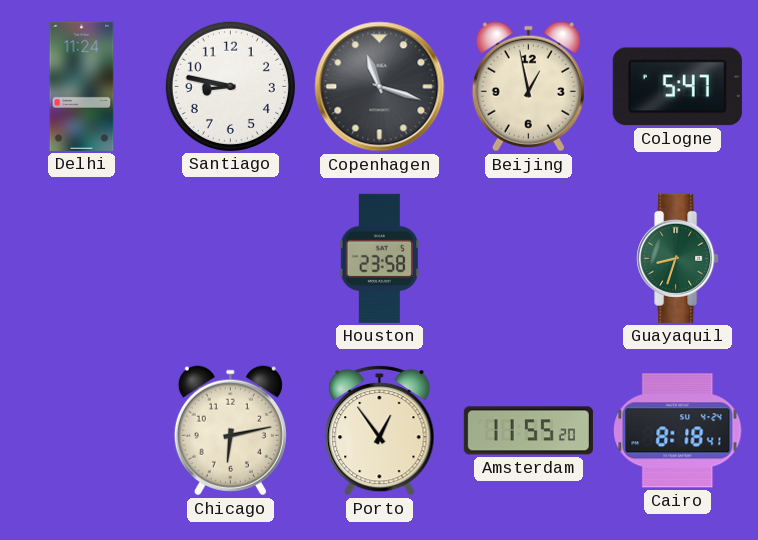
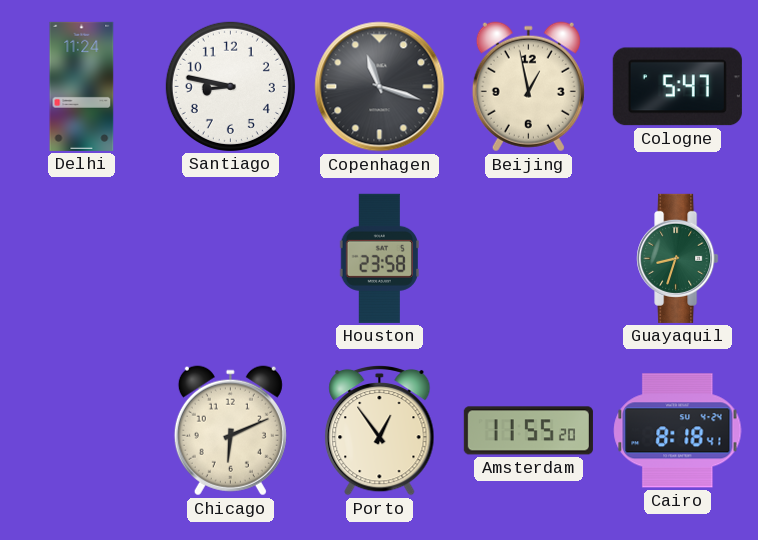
Chicago: 6:13 -> 6:11
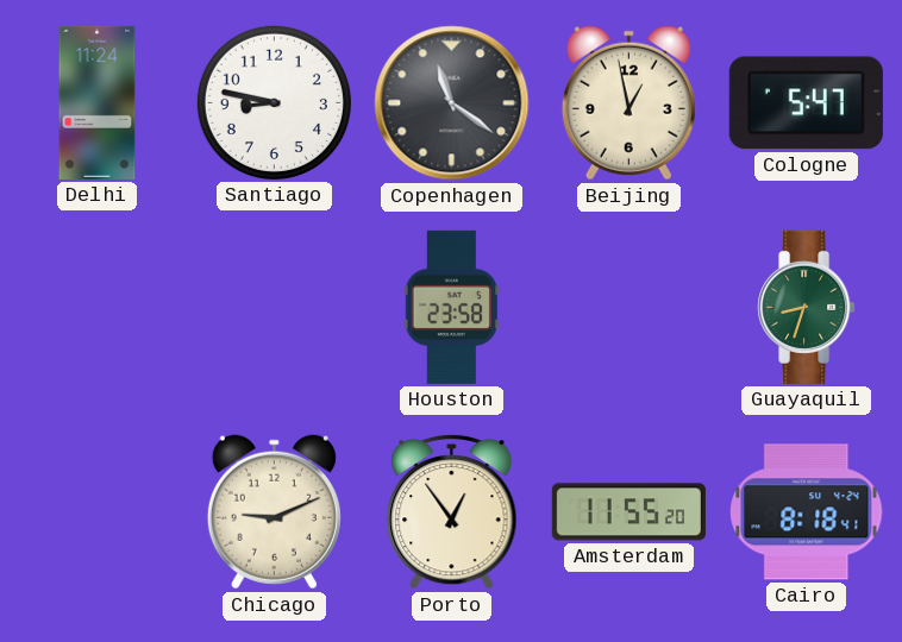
Copenhagen: 11:18 -> 11:21
Chicago: 6:11 -> 9:11
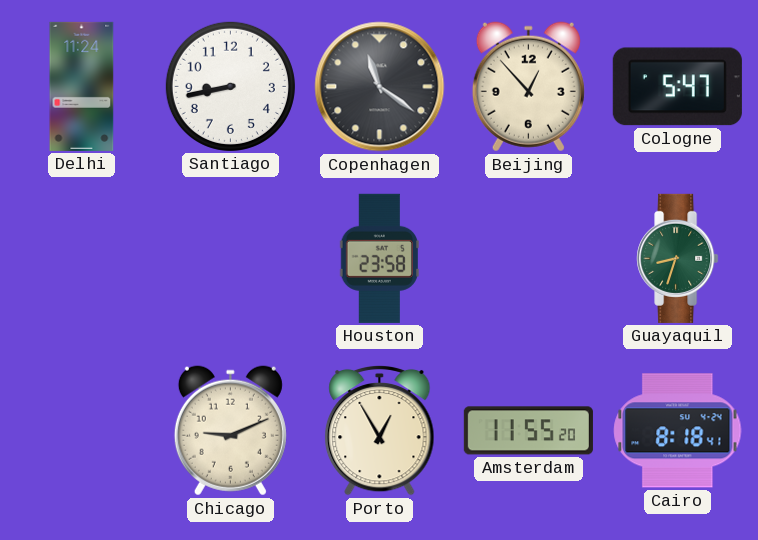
Santiago: 8:47 -> 8:43
Beijing: 12:58 -> 12:53
Porto: 12:54 -> 12:55
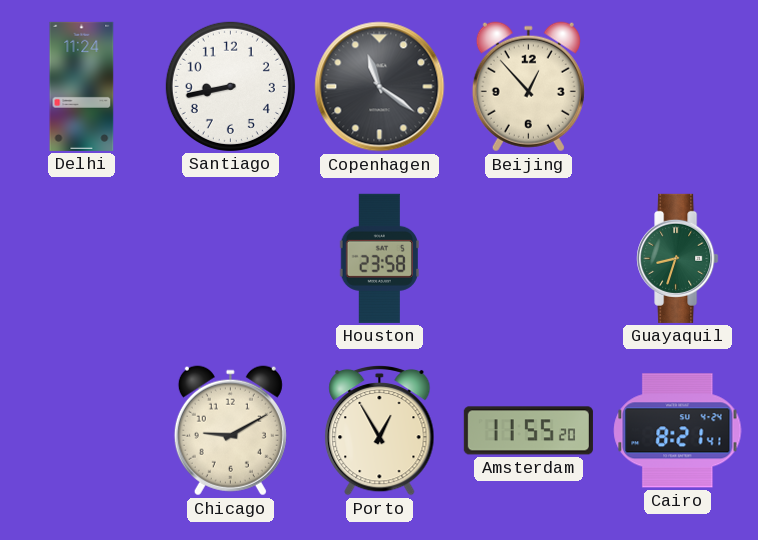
Cologne: 5:47 -> none
Chicago: 9:11 -> 9:10
Cairo: 8:18 -> 8:21
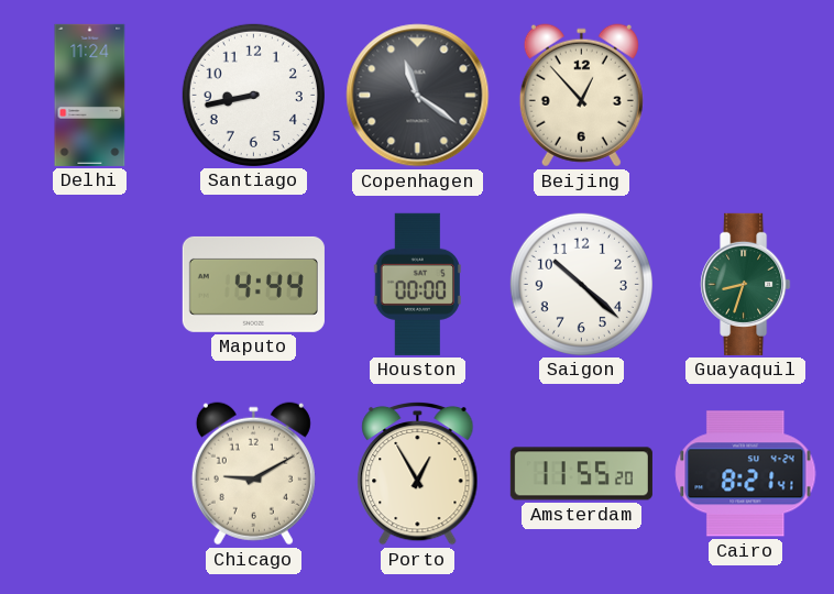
Maputo: none -> 4:44
Houston: 23:58 -> 00:00
Saigon: none -> 10:22
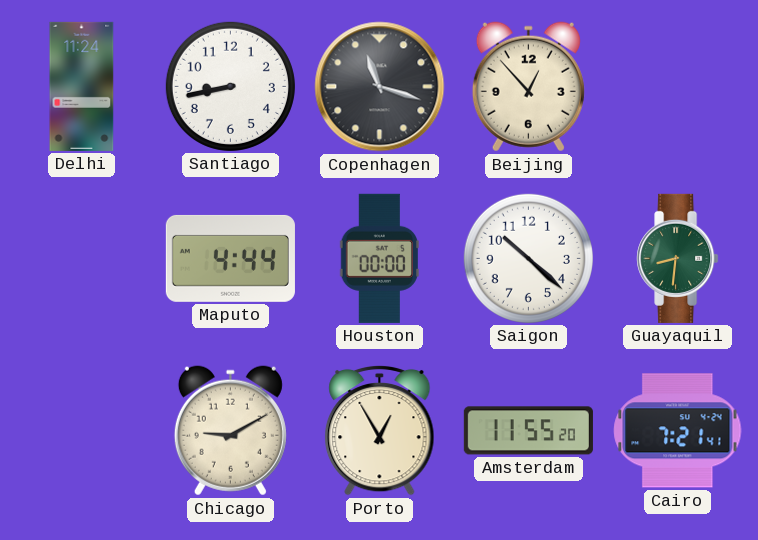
Copenhagen: 11:21 -> 11:18
Guayaquil: 8:33 -> 8:31
Cairo: 8:21 -> 7:21
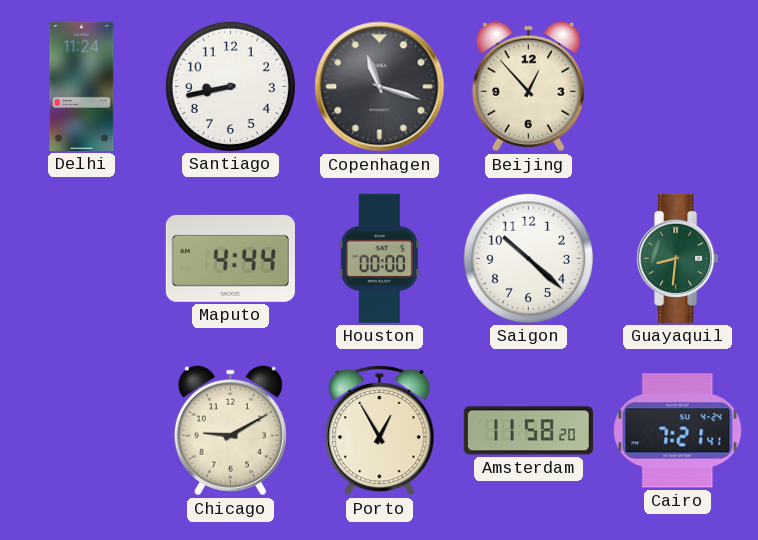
Amsterdam: 11:55 -> 11:58
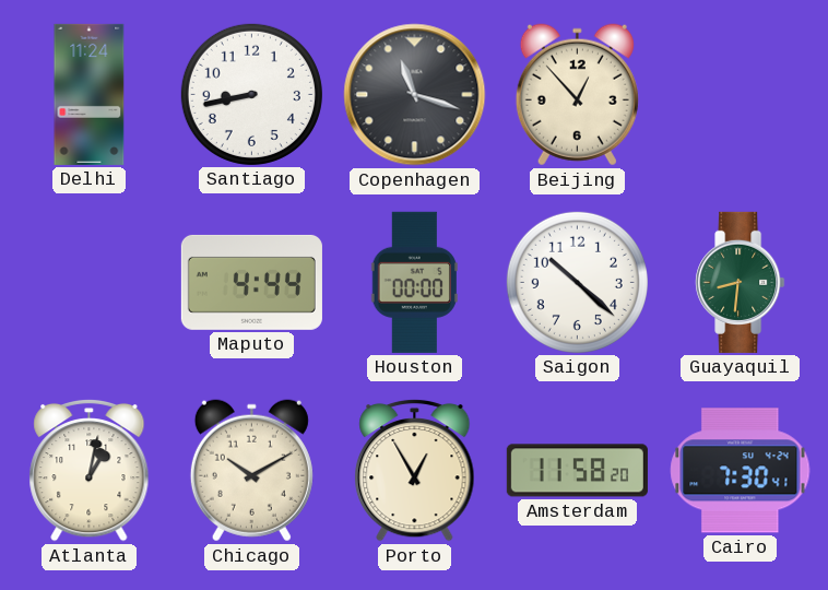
Atlanta: none -> 1:02
Chicago: 9:10 -> 10:10
Cairo: 7:21 -> 7:30
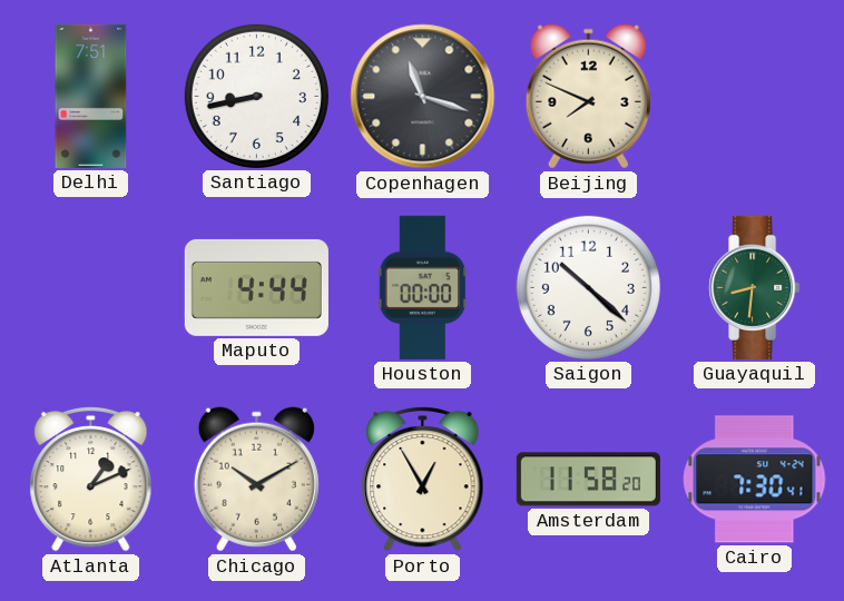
Delhi: 11:24 -> 7:51
Beijing: 12:53 -> 7:49
Atlanta: 1:02 -> 1:11
